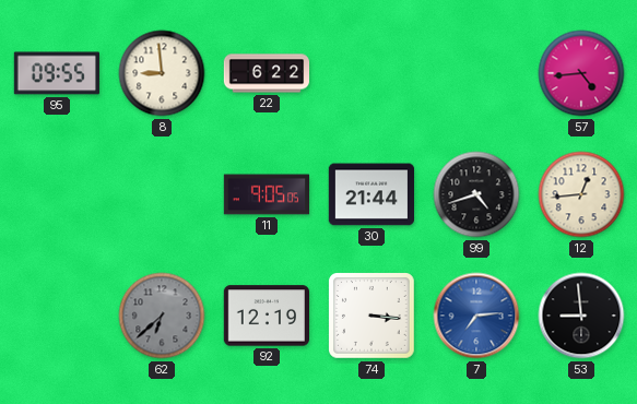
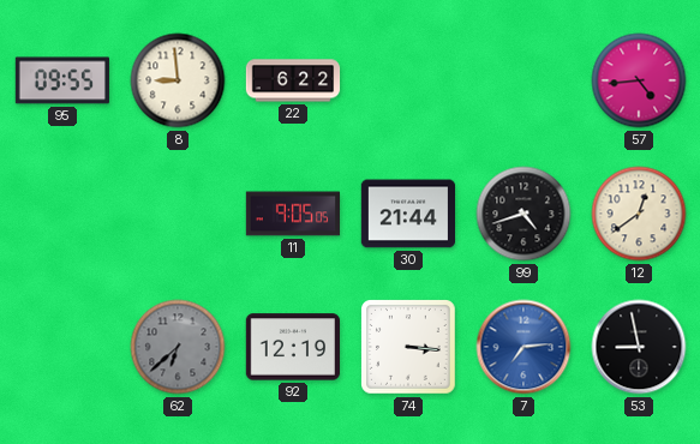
12: 12:44 -> 12:39
53: 8:59 -> 8:58
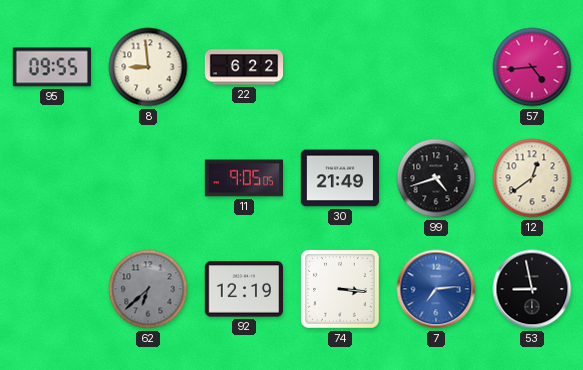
30: 21:44 -> 21:49
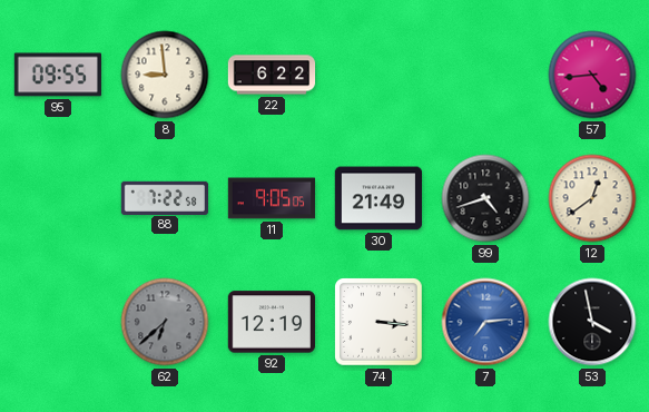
88: none -> 7:22
53: 8:58 -> 3:58
